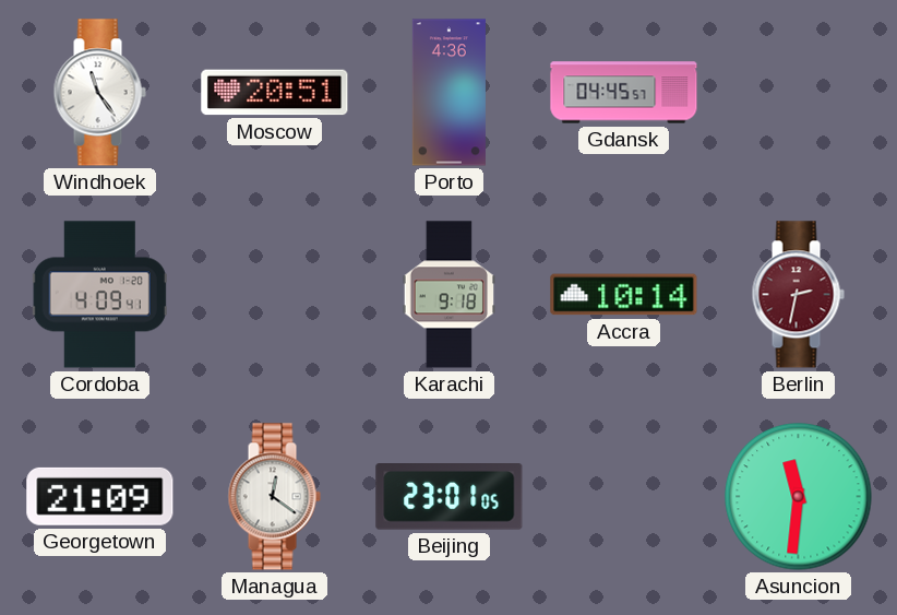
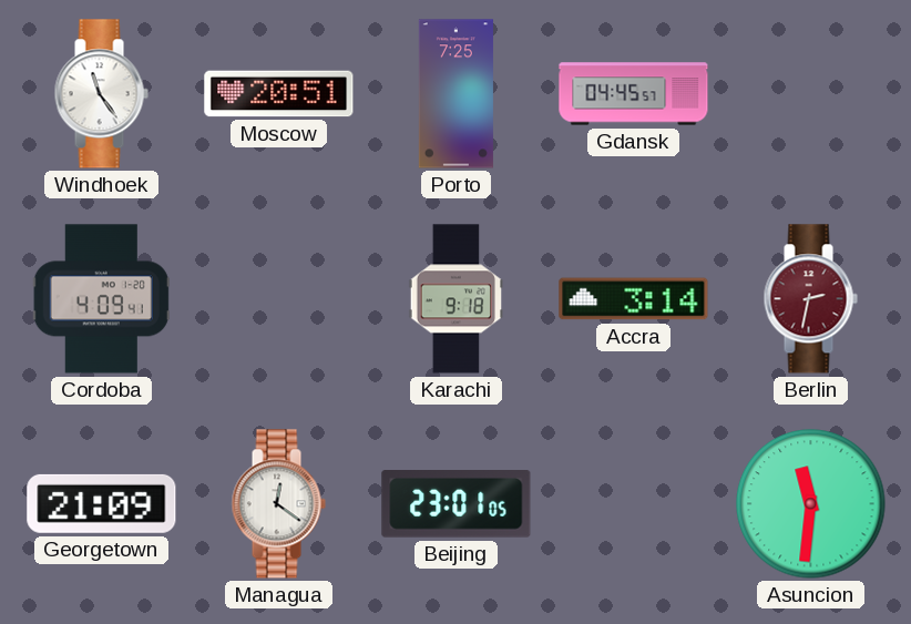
Porto: 4:36 -> 7:25
Accra: 10:14 -> 3:14
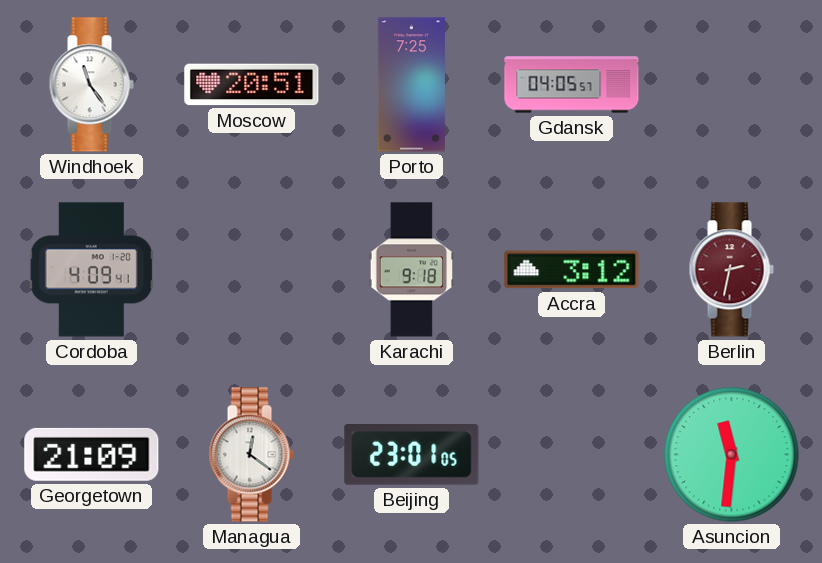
Gdansk: 04:45 -> 04:05
Accra: 3:14 -> 3:12
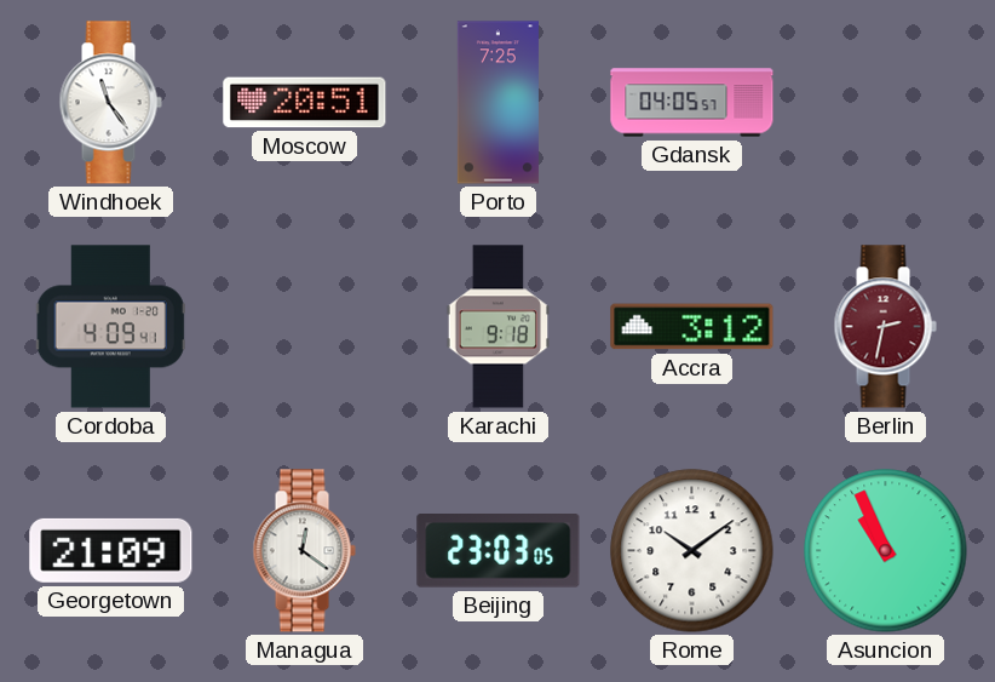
Beijing: 23:01 -> 23:03
Rome: none -> 10:09
Asuncion: 11:31 -> 10:56
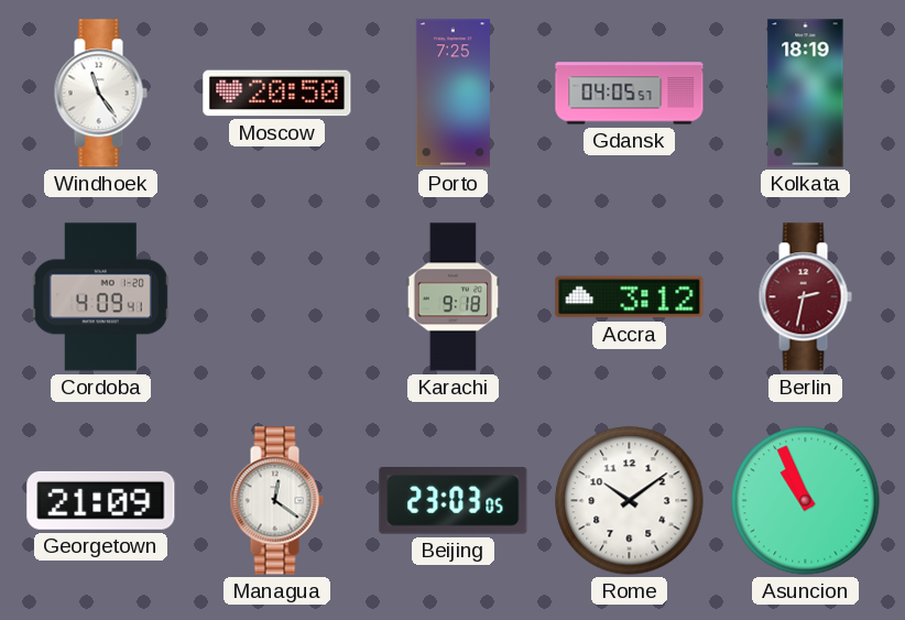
Moscow: 20:51 -> 20:50
Kolkata: none -> 18:19
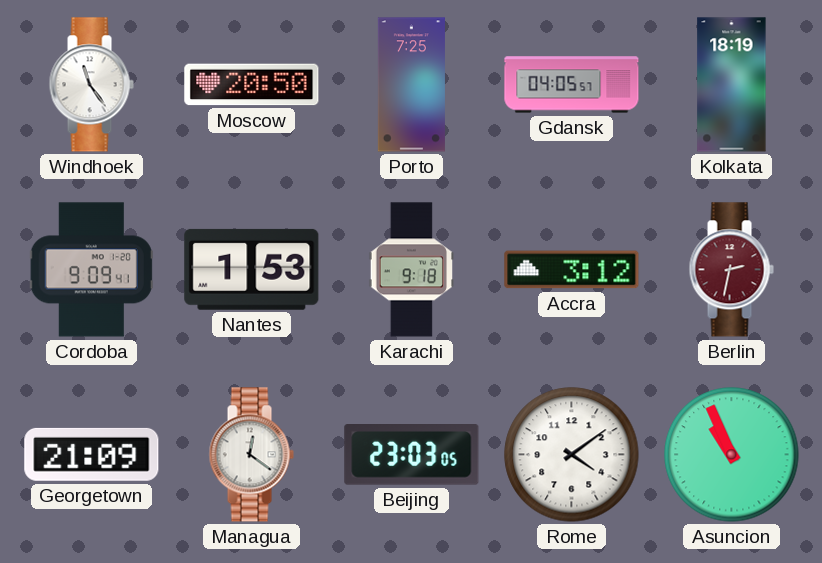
Cordoba: 4:09 -> 9:09
Nantes: none -> 1:53
Rome: 10:09 -> 4:09
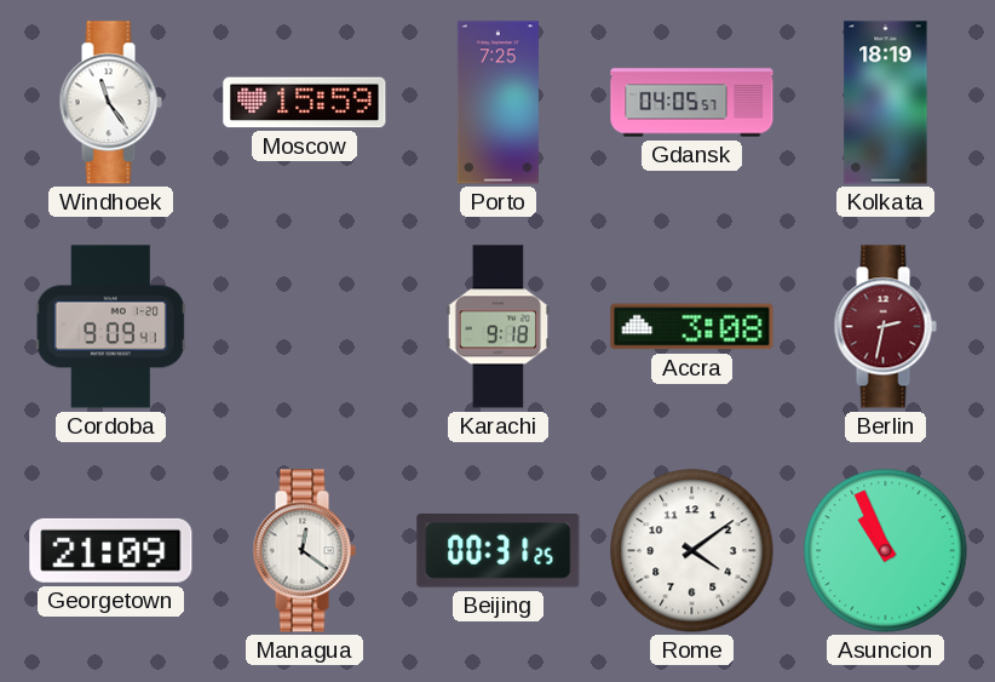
Moscow: 20:50 -> 15:59
Nantes: 1:53 -> none
Accra: 3:12 -> 3:08
Beijing: 23:03 -> 00:31
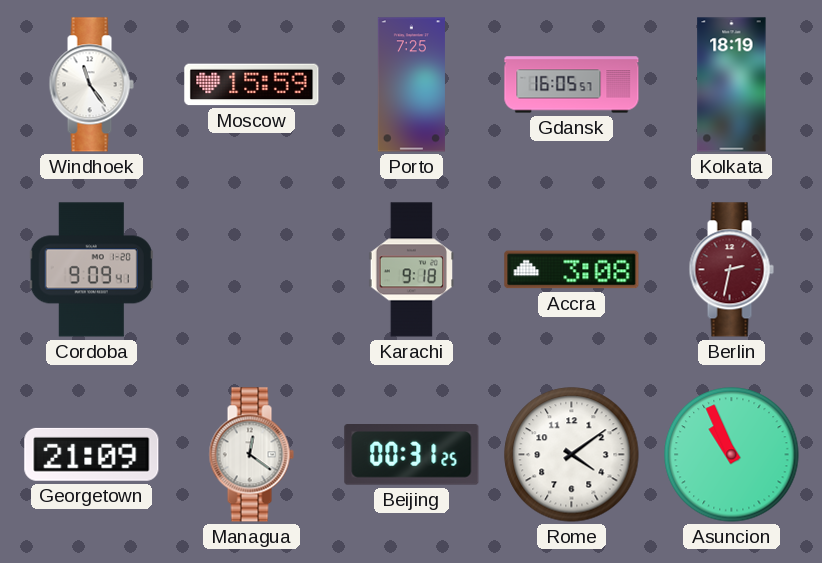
Gdansk: 04:05 -> 16:05
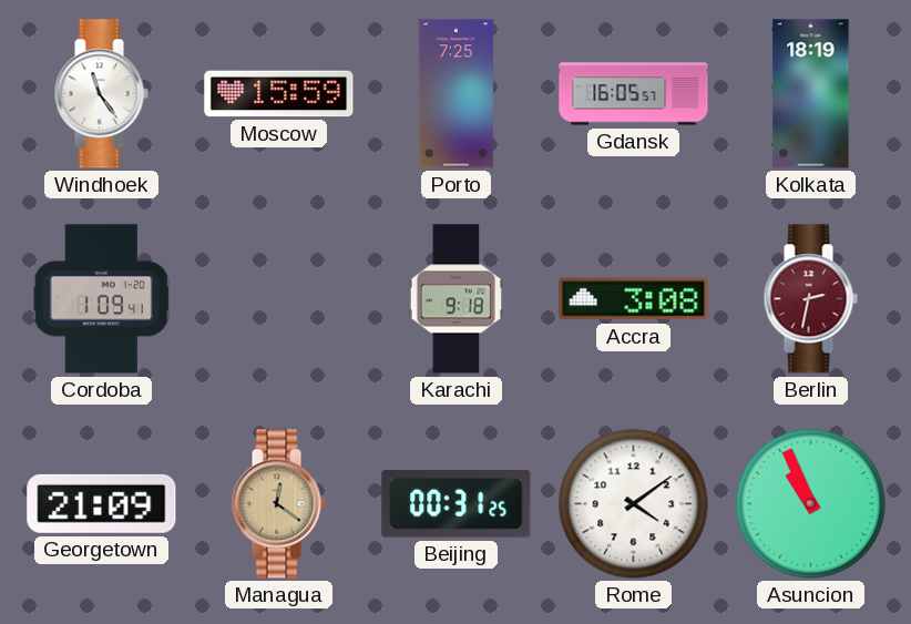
Cordoba: 9:09 -> 1:09
Managua dial: white -> champagne
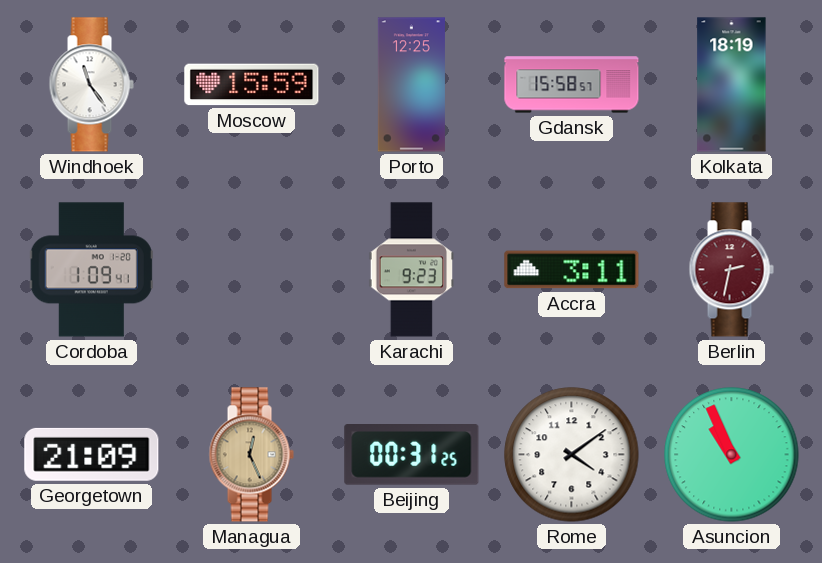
Porto: 7:25 -> 12:25
Gdansk: 16:05 -> 15:58
Karachi: 9:18 -> 9:23
Accra: 3:08 -> 3:11
Managua: 12:21 -> 12:26
